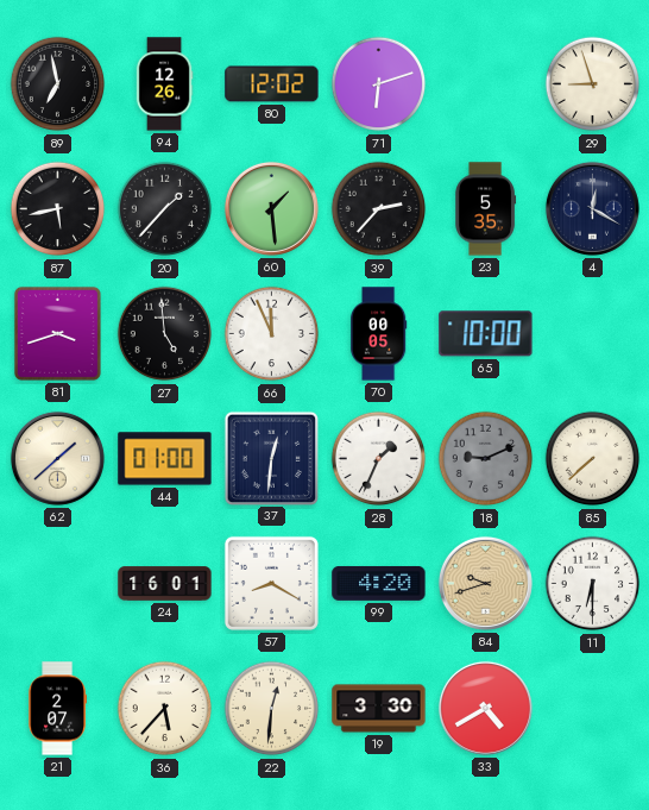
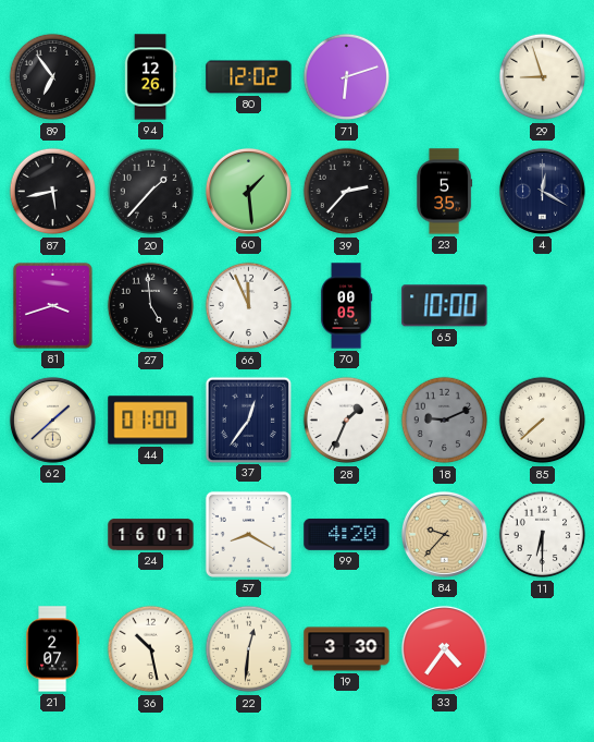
89: 6:58 -> 6:54
37: 12:31 -> 12:36
84: 9:42 -> 9:37
36: 5:37 -> 10:28
33: 4:40 -> 4:36
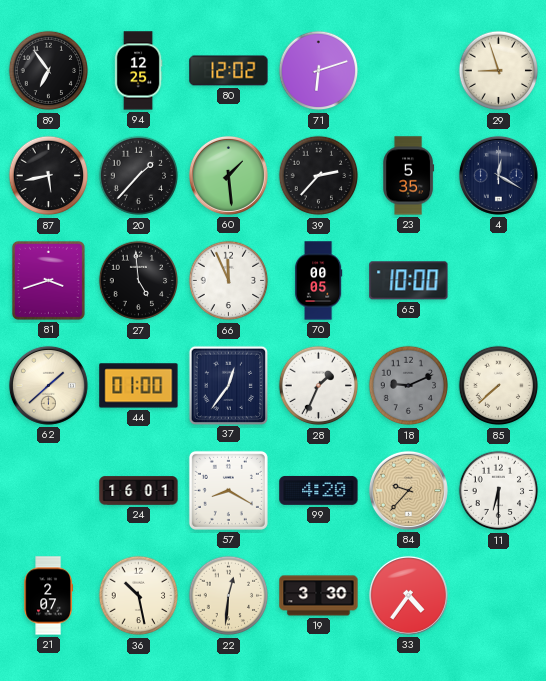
94: 12:26 -> 12:25
